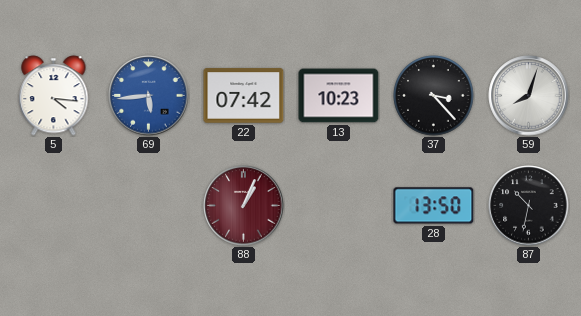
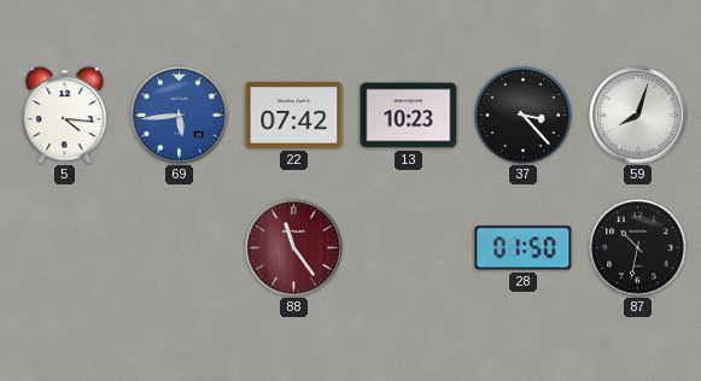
88: 1:04 -> 11:24
28: 13:50 -> 01:50
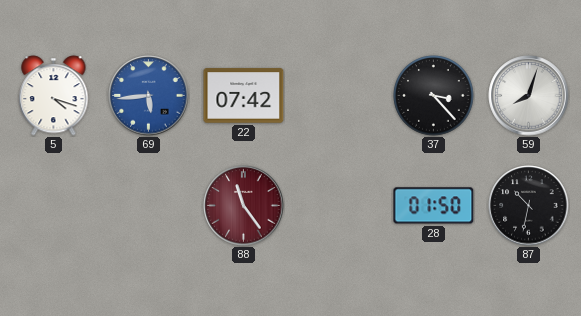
5: 4:16 -> 4:18
13: 10:23 -> none
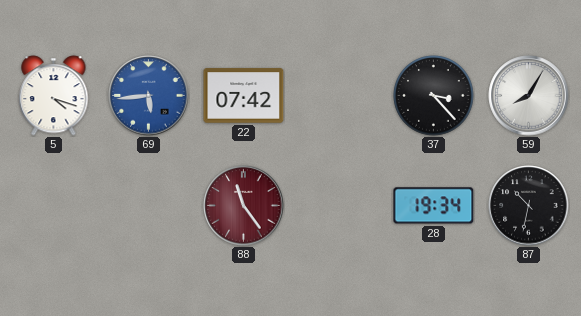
59: 8:03 -> 8:05
28: 01:50 -> 19:34
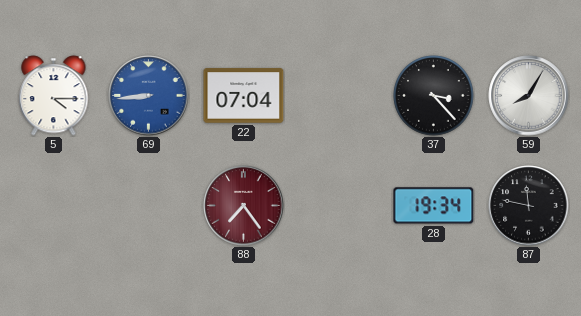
5: 4:18 -> 4:15
69: 5:44 -> 8:44
22: 07:42 -> 07:04
88: 11:24 -> 7:24
87: 10:32 -> 11:47
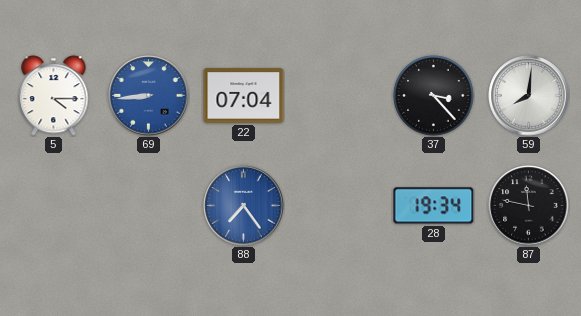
59: 8:05 -> 8:01
88 dial: burgundy -> blue
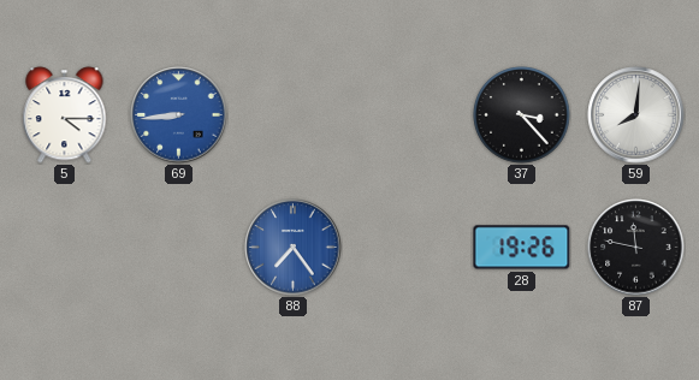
22: 07:04 -> none
28: 19:34 -> 19:26
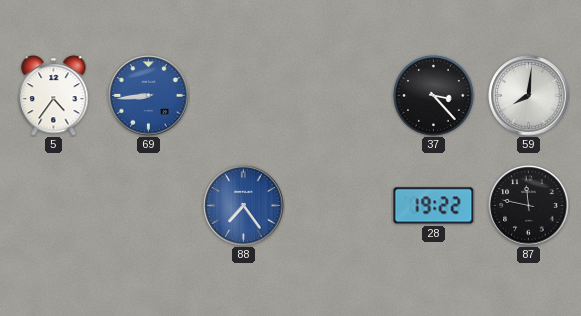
5: 4:15 -> 4:36
28: 19:26 -> 19:22
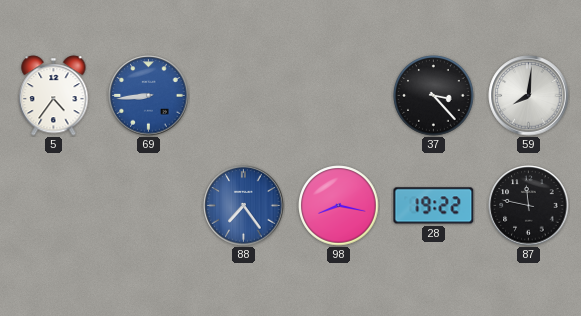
98: none -> 8:17
